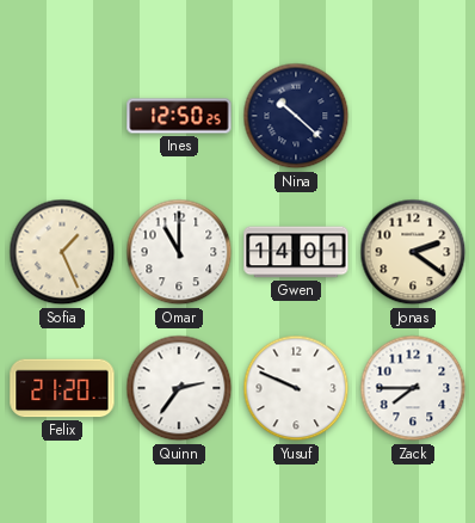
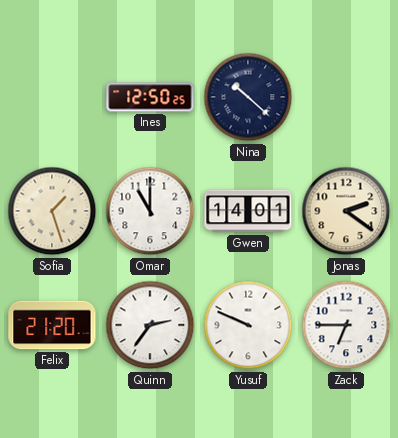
Sofia: 1:26 -> 1:27
Zack: 7:45 -> 6:45
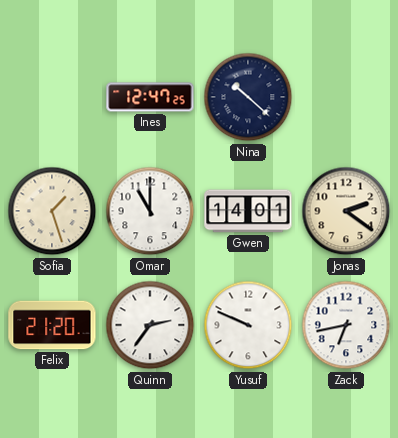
Ines: 12:50 -> 12:47
Zack: 6:45 -> 6:43
